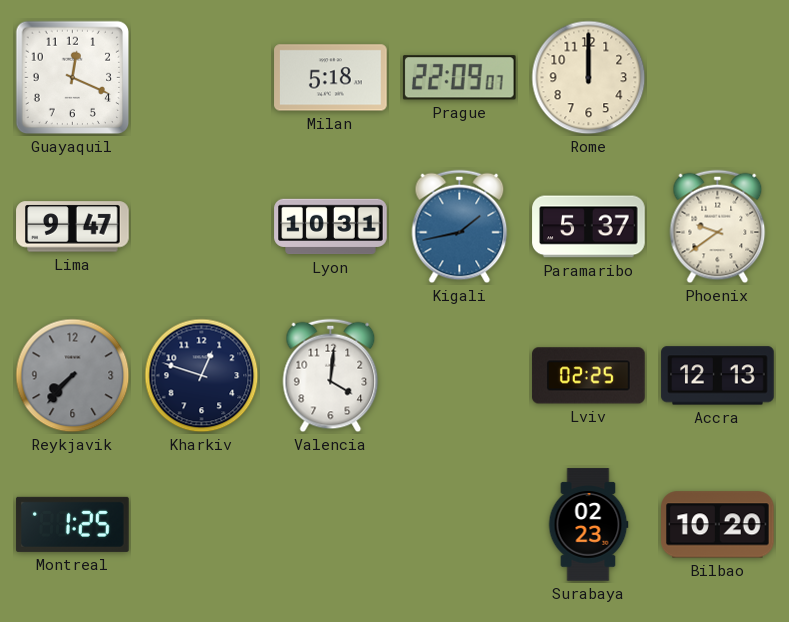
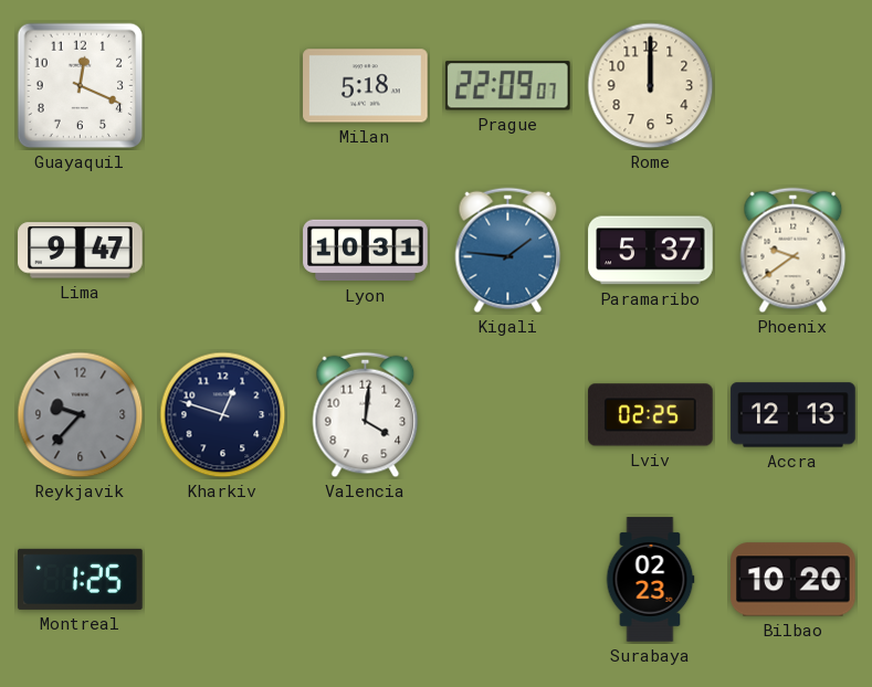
Kigali: 1:43 -> 1:46
Reykjavik: 7:37 -> 9:37
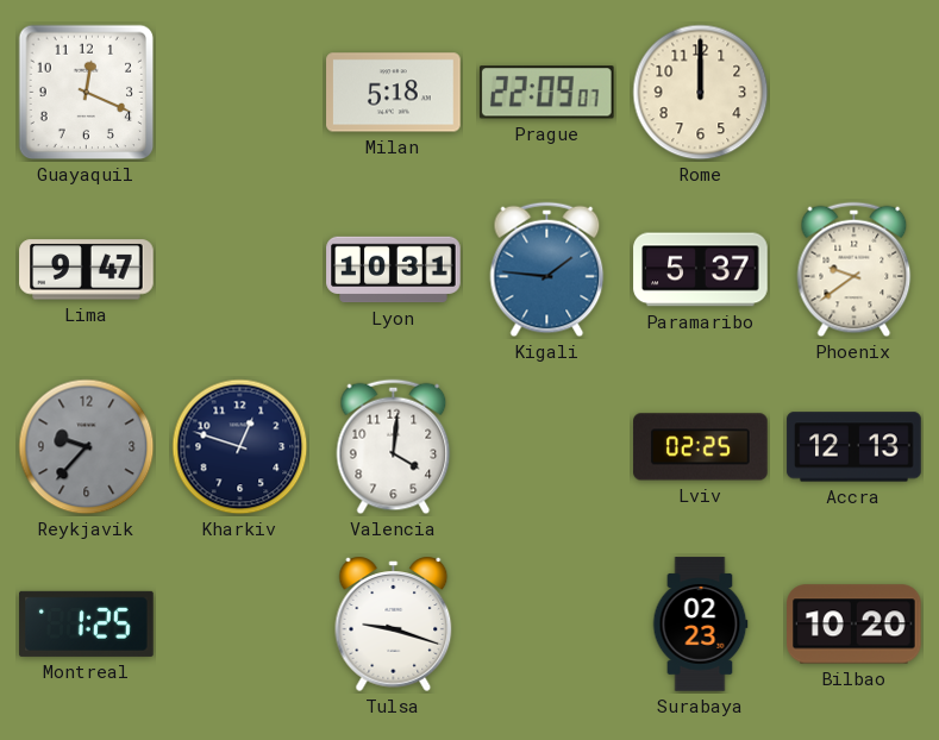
Tulsa: none -> 9:18
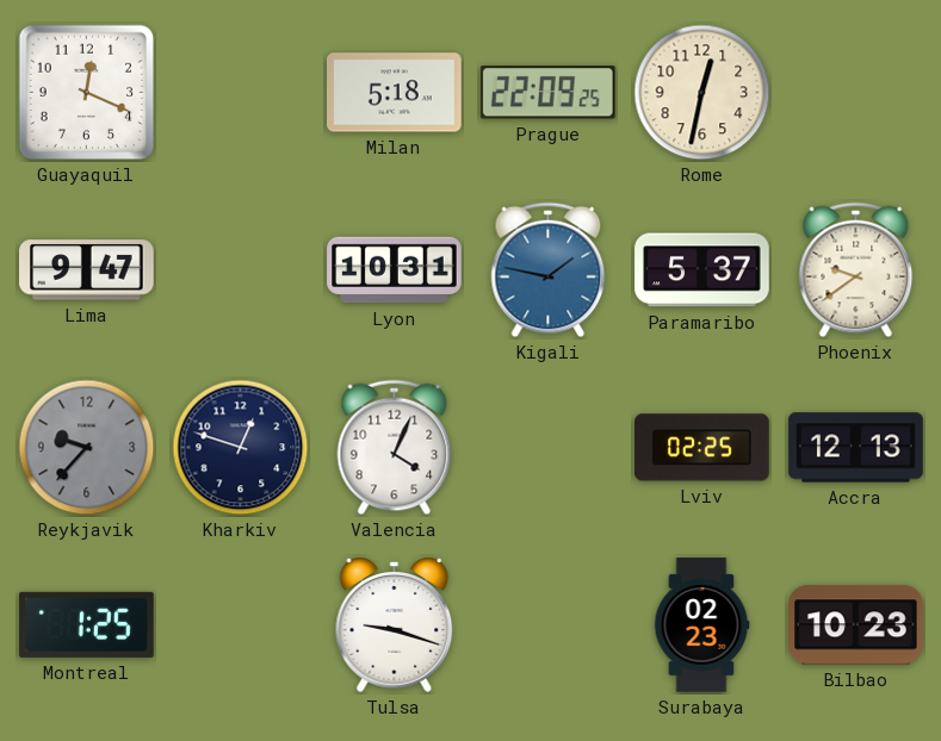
Prague: 22:09:07 -> 22:09:25
Rome: 12:00 -> 12:32
Kigali: 1:46 -> 1:47
Valencia: 4:01 -> 4:04
Bilbao: 10:20 -> 10:23
